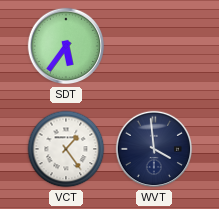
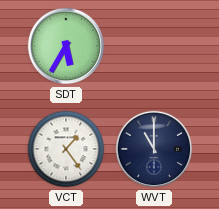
SDT: 5:36 -> 5:35
WVT: 3:59 -> 11:00
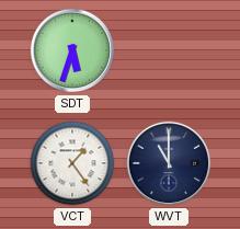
SDT: 5:35 -> 5:33
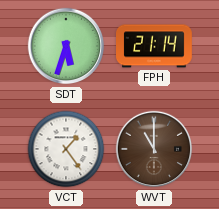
FPH: none -> 21:14
WVT dial: navy -> brown
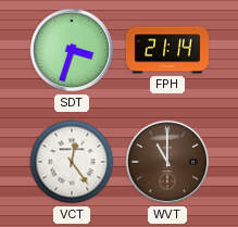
SDT: 5:33 -> 3:33
VCT: 1:24 -> 12:24
